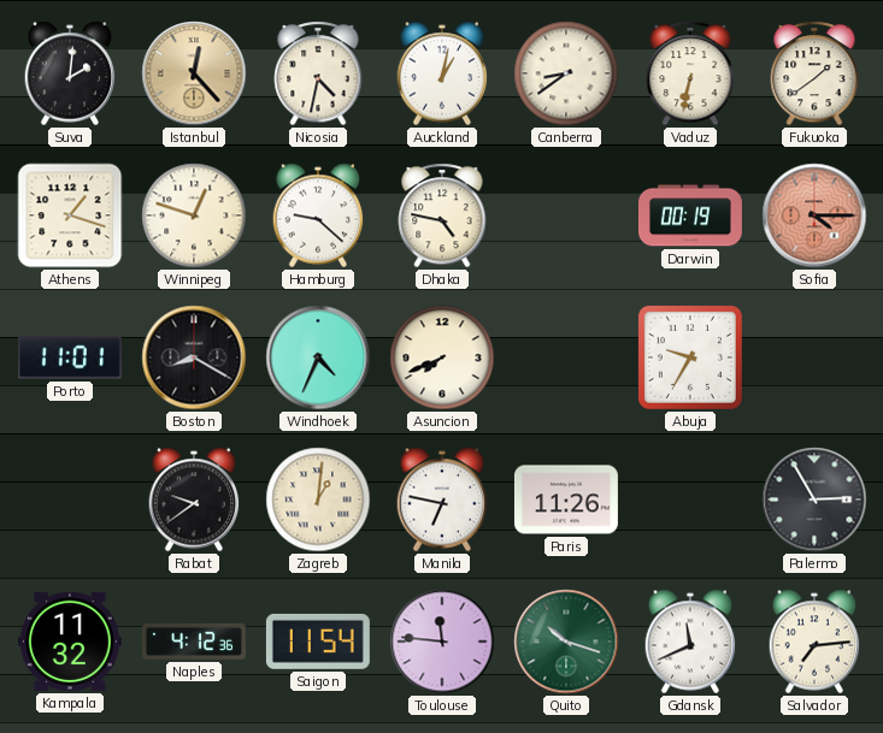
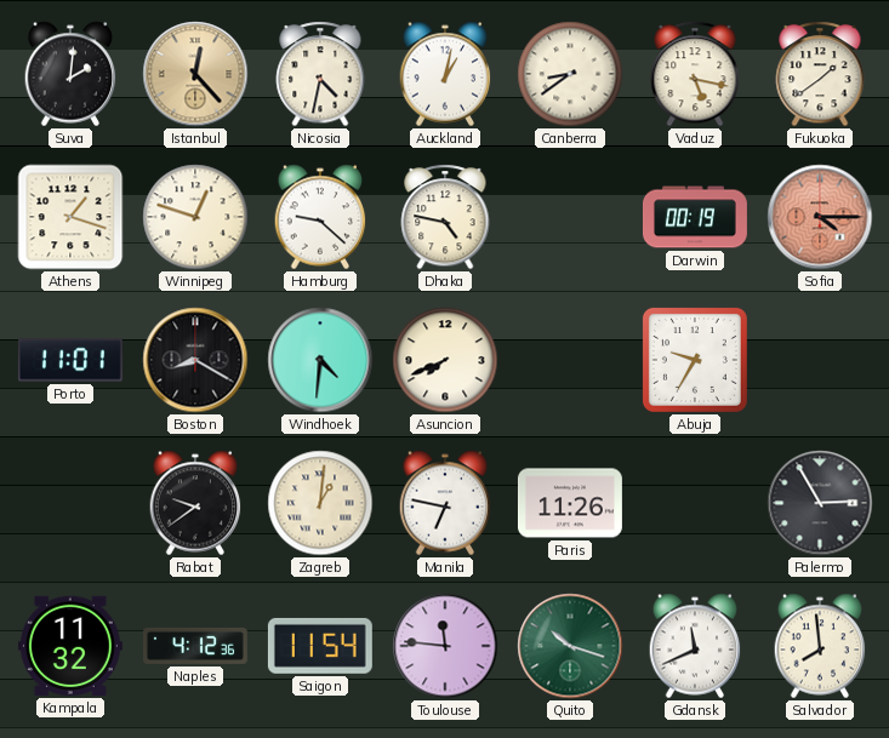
Vaduz: 6:32 -> 5:17
Windhoek: 4:34 -> 4:31
Salvador: 7:14 -> 7:59
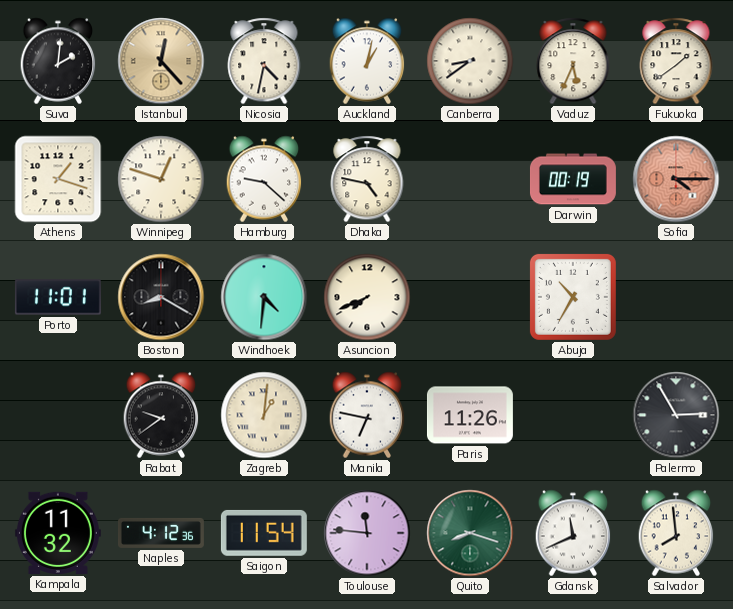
Vaduz: 5:17 -> 5:34
Abuja: 9:35 -> 10:35
Quito: 10:18 -> 8:18
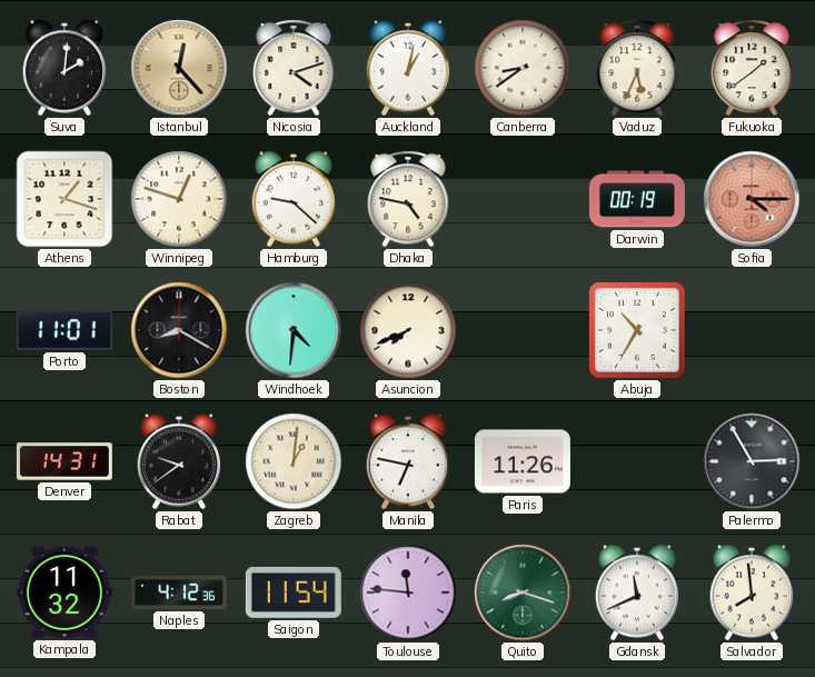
Nicosia: 4:32 -> 4:12
Denver: none -> 14:31
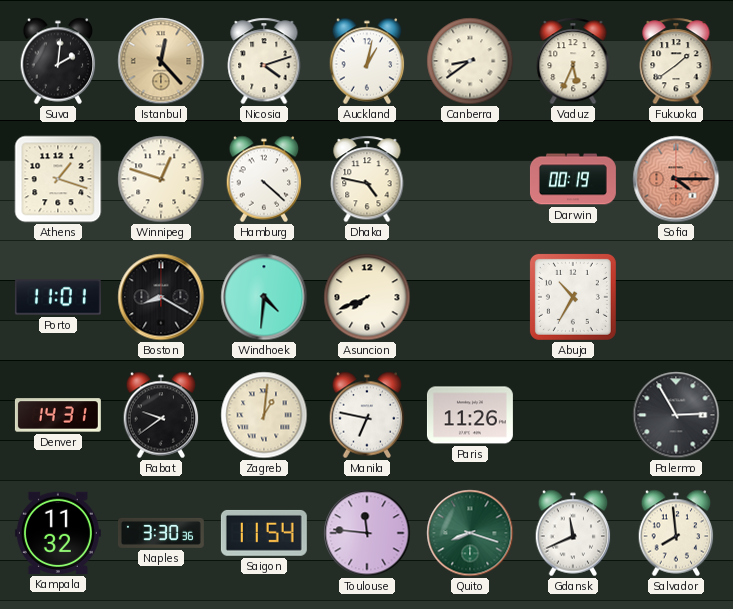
Hamburg: 9:22 -> 4:22
Naples: 4:12 -> 3:30
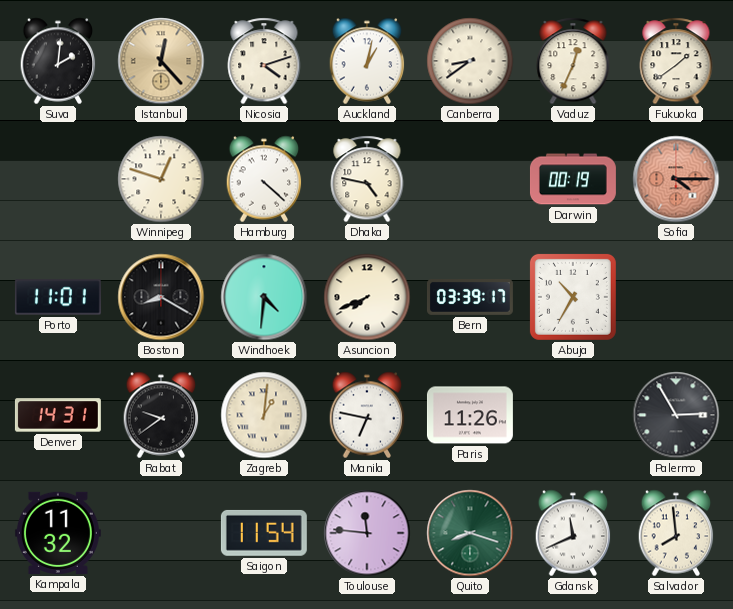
Vaduz: 5:34 -> 12:34
Athens: 1:18 -> none
Bern: none -> 03:39
Naples: 3:30 -> none
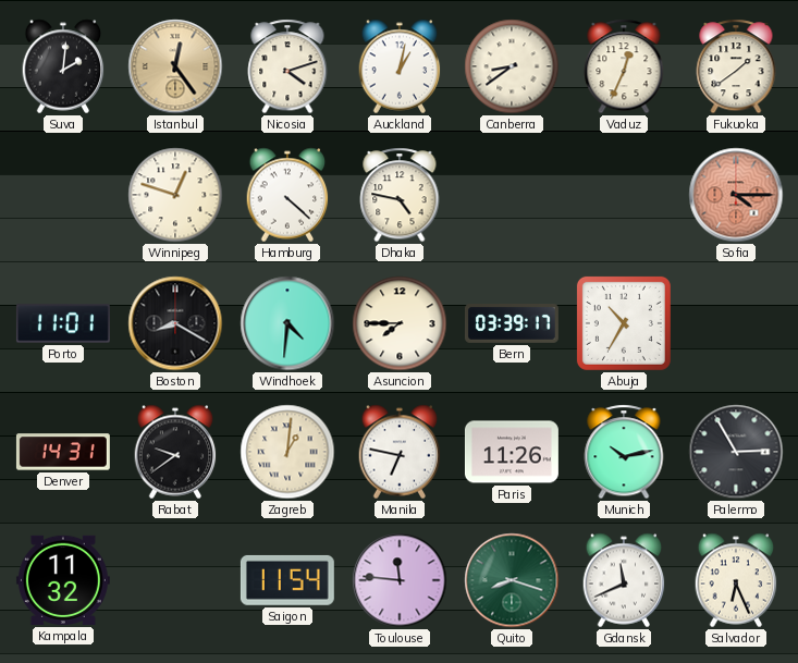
Istanbul: 12:23 -> 12:24
Darwin: 00:19 -> none
Asuncion: 7:41 -> 7:45
Munich: none -> 10:13
Salvador: 7:59 -> 6:26
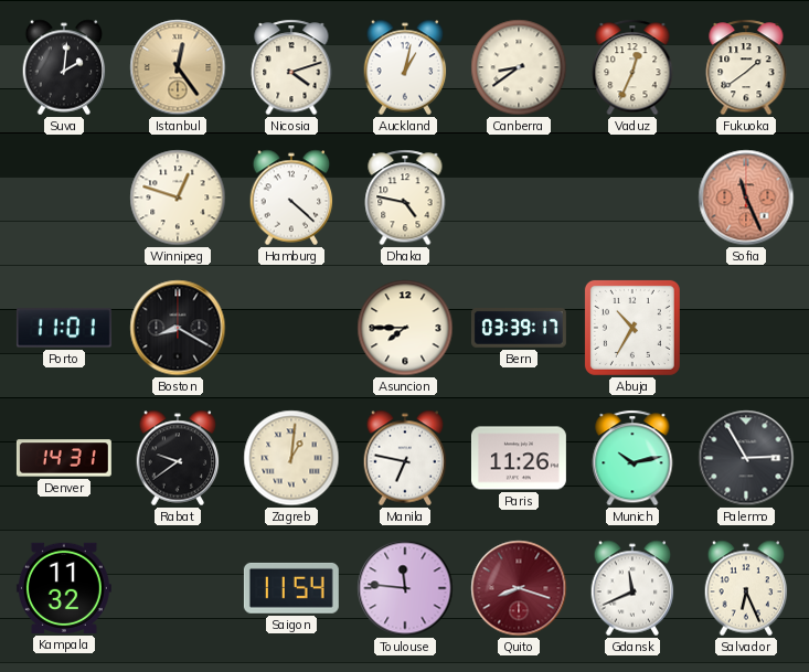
Sofia: 4:15 -> 11:26
Windhoek: 4:31 -> none
Quito dial: green -> burgundy
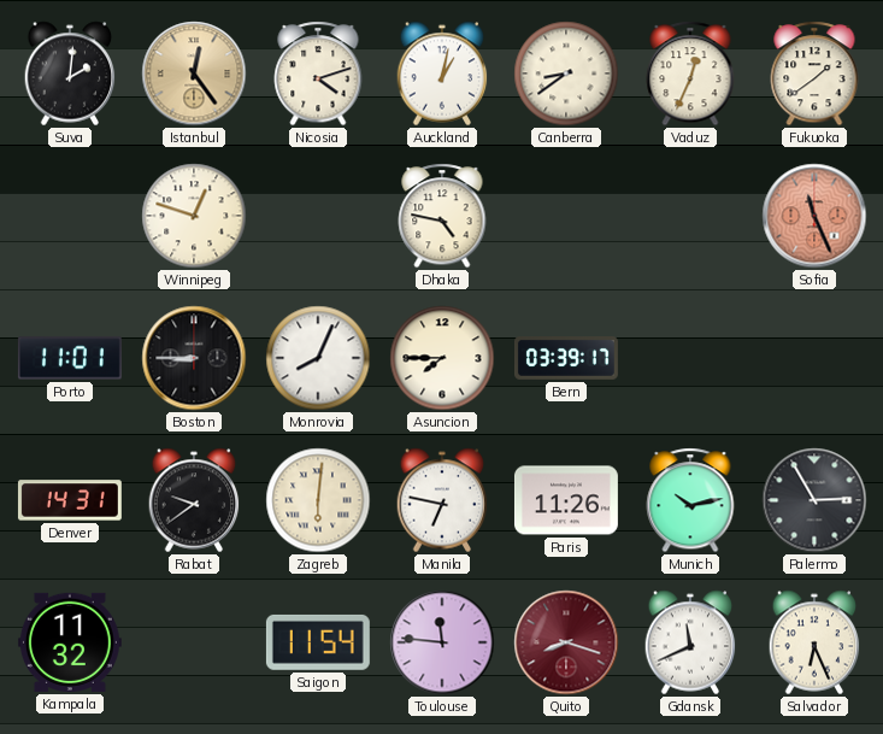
Hamburg: 4:22 -> none
Boston: 8:20 -> 8:45
Monrovia: none -> 8:04
Abuja: 10:35 -> none
Zagreb: 1:01 -> 6:01
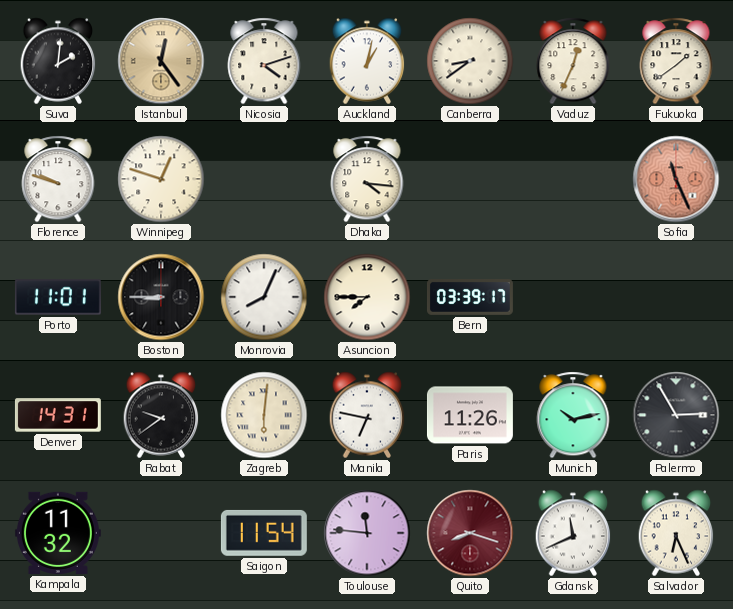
Florence: none -> 9:48
Dhaka: 4:47 -> 4:16
